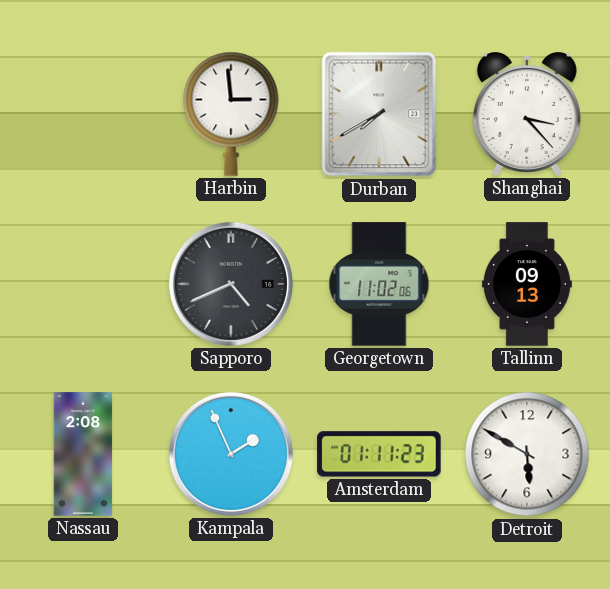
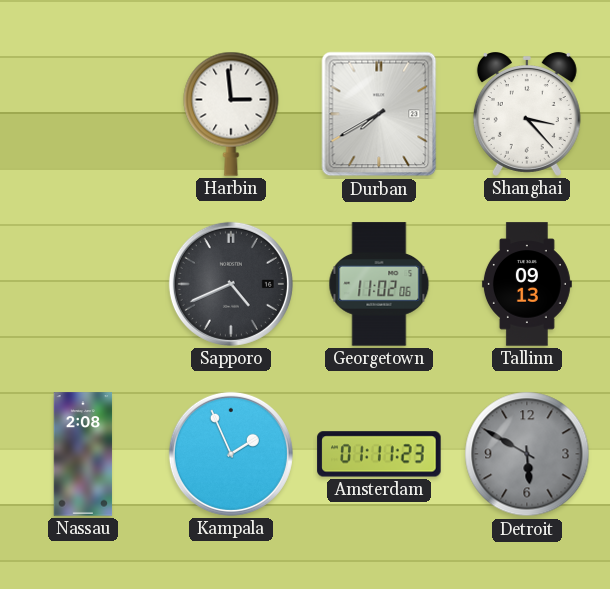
Detroit dial: white -> grey
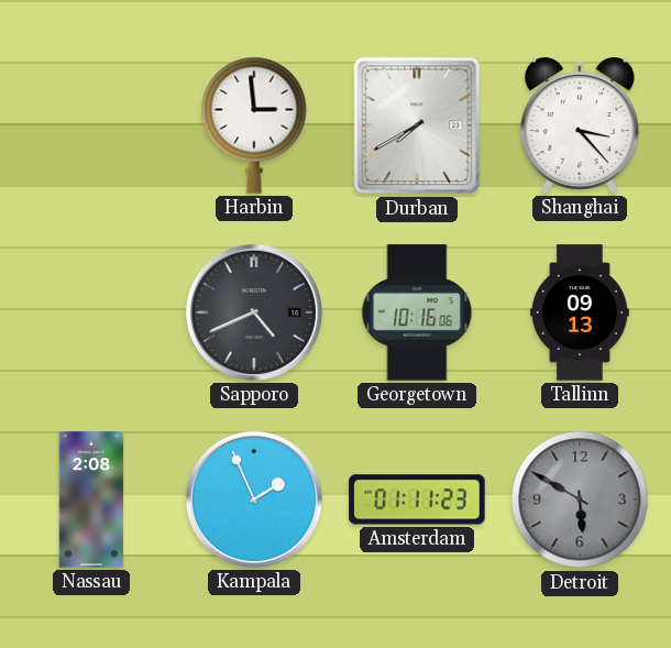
Georgetown: 11:02 -> 10:16
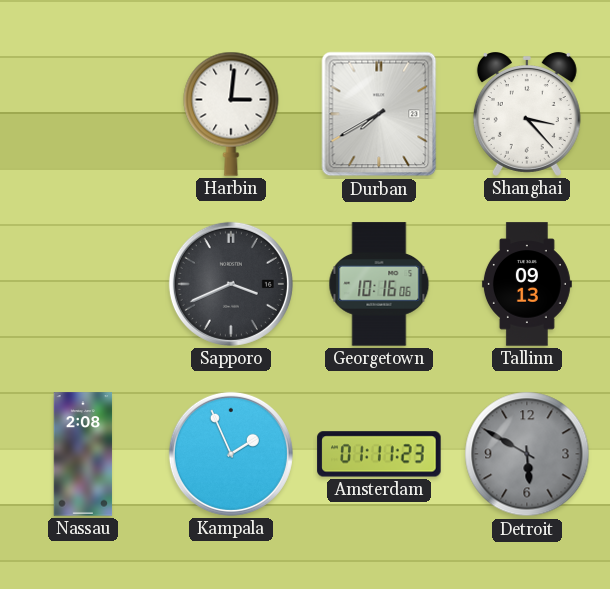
Harbin: 2:59 -> 3:01
Sapporo: 4:41 -> 3:41
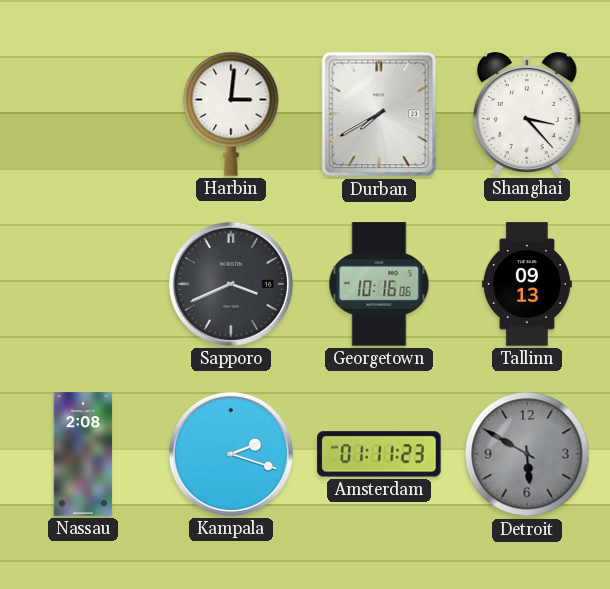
Kampala: 1:56 -> 2:18
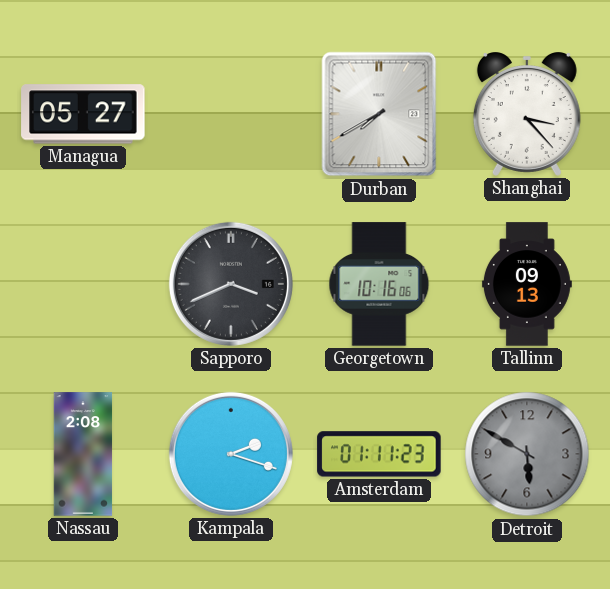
Managua: none -> 05:27
Harbin: 3:01 -> none
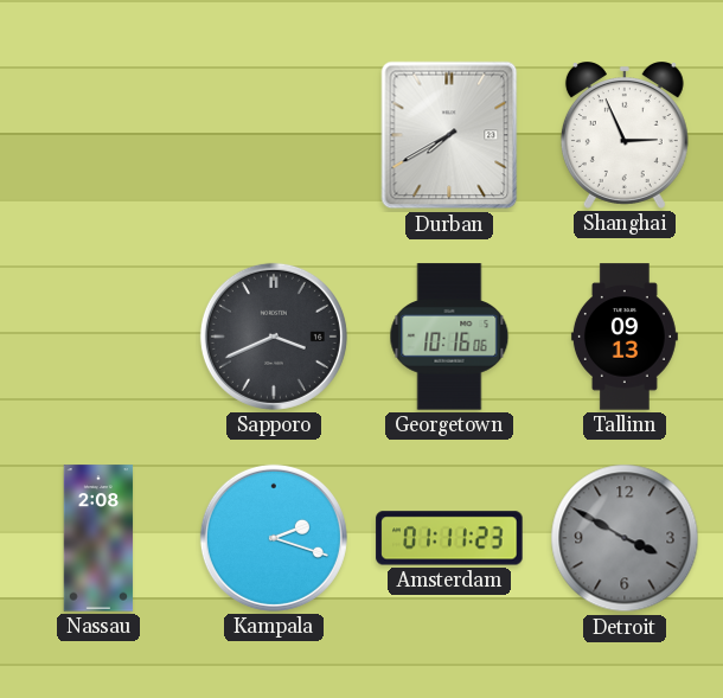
Managua: 05:27 -> none
Shanghai: 3:23 -> 2:56
Detroit: 5:50 -> 3:50
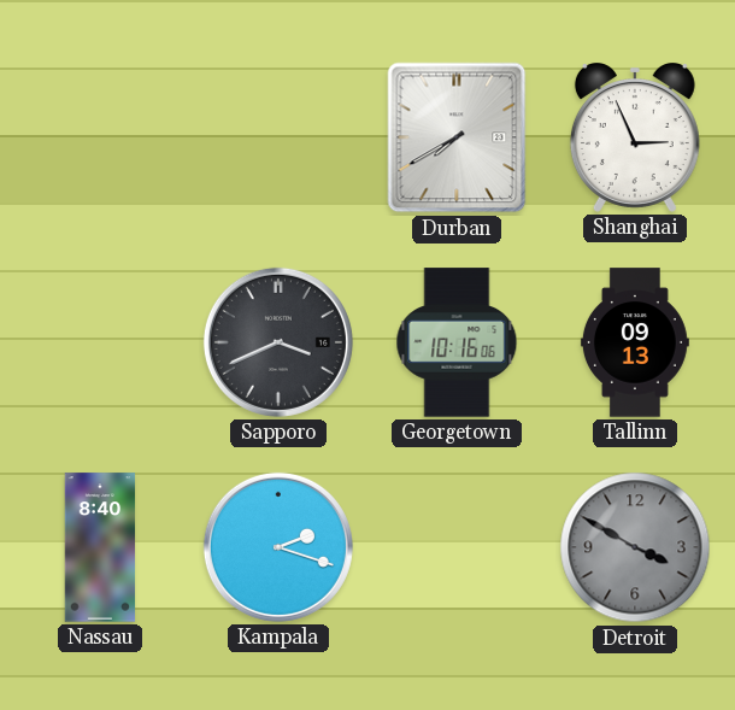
Nassau: 2:08 -> 8:40
Amsterdam: 01:11 -> none
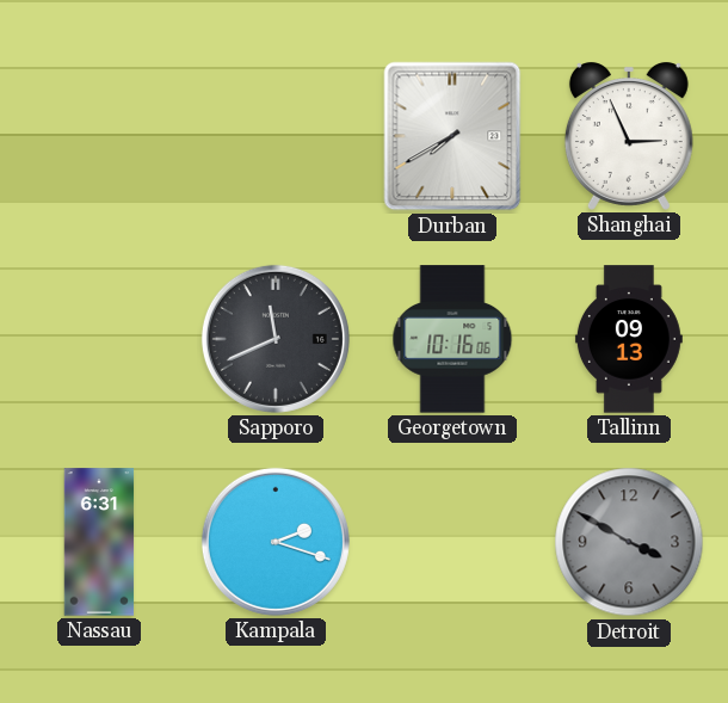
Sapporo: 3:41 -> 11:41
Nassau: 8:40 -> 6:31
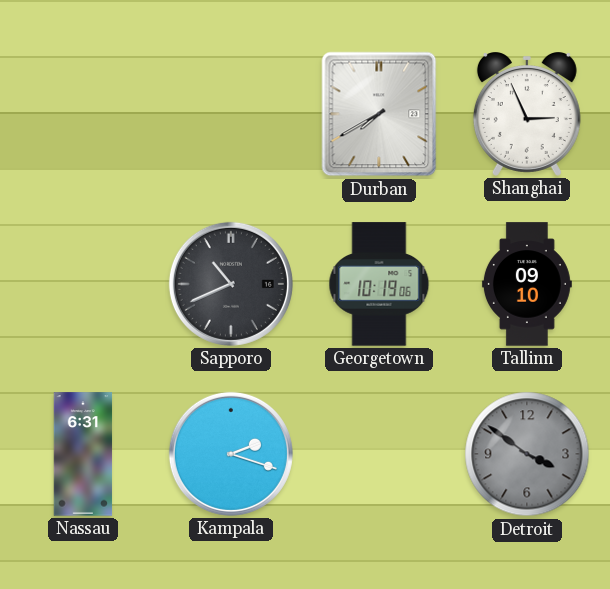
Sapporo: 11:41 -> 10:41
Georgetown: 10:16 -> 10:19
Tallinn: 09:13 -> 09:10
Detroit: 3:50 -> 3:51
